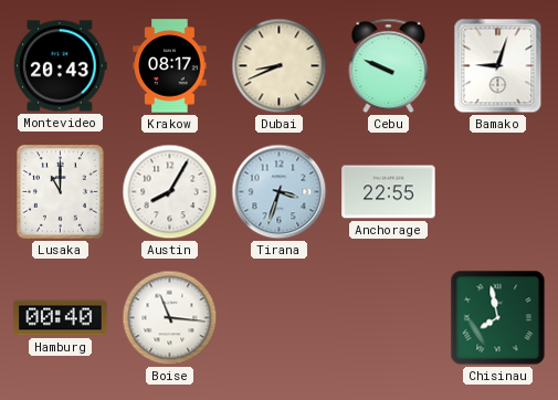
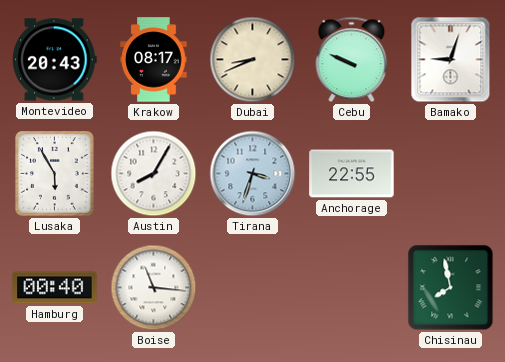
Lusaka: 11:00 -> 5:55
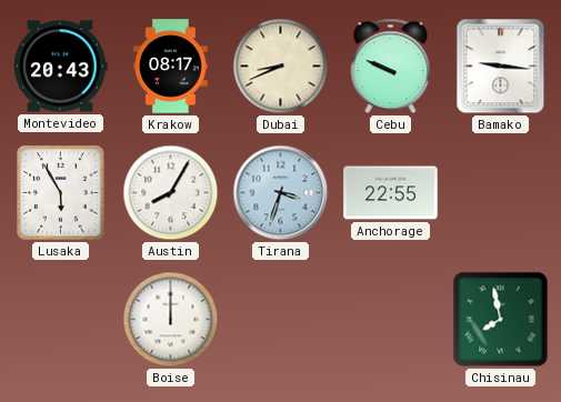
Bamako: 9:03 -> 9:16
Hamburg: 00:40 -> none
Boise: 11:16 -> 12:00
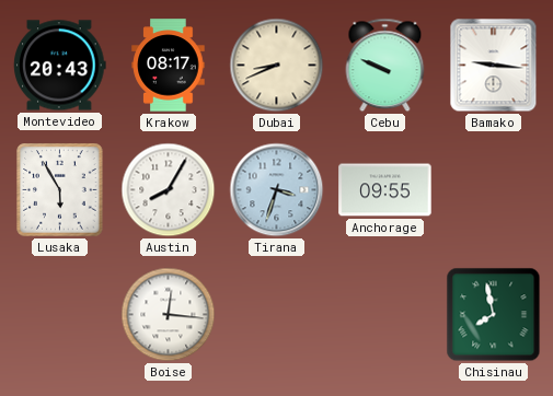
Anchorage: 22:55 -> 09:55
Boise: 12:00 -> 12:16
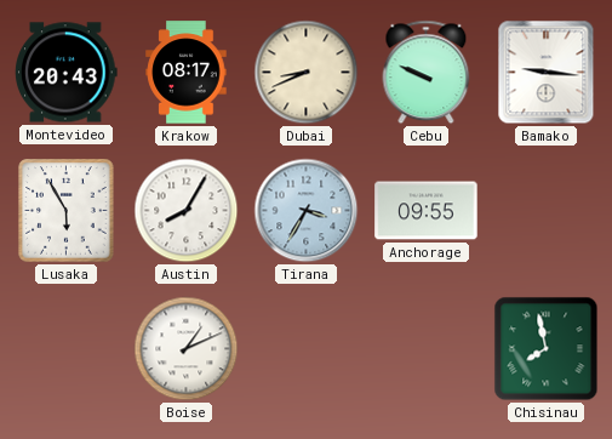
Tirana: 3:33 -> 3:35
Boise: 12:16 -> 1:11
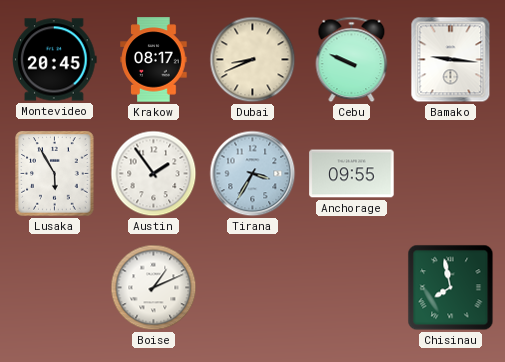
Montevideo: 20:43 -> 20:45
Austin: 8:05 -> 1:54
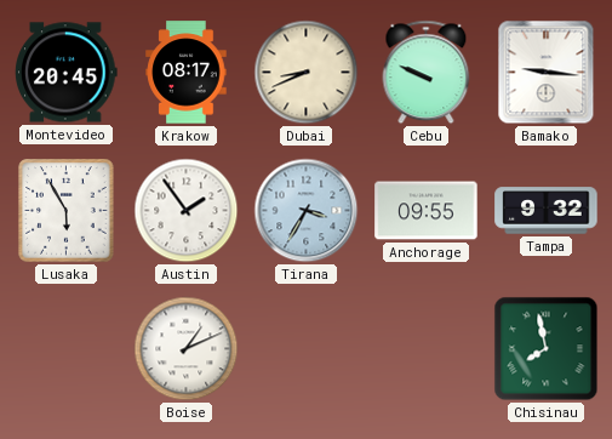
Tampa: none -> 9:32
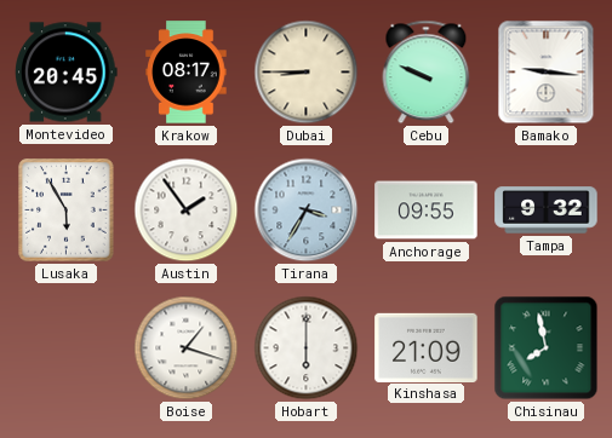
Dubai: 8:41 -> 8:45
Boise: 1:11 -> 1:18
Hobart: none -> 6:00
Kinshasa: none -> 21:09
